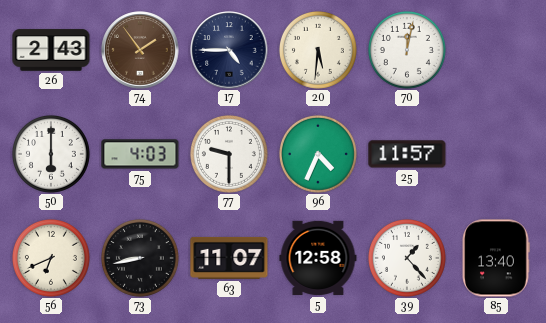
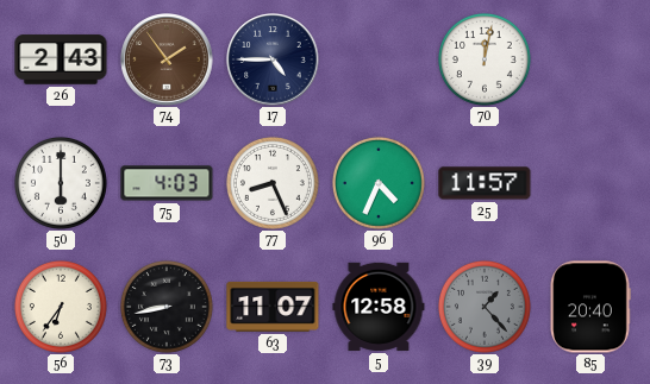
20: 5:31 -> none
77: 9:30 -> 8:26
56: 6:41 -> 6:36
39 dial: white -> grey
85: 13:40 -> 20:40
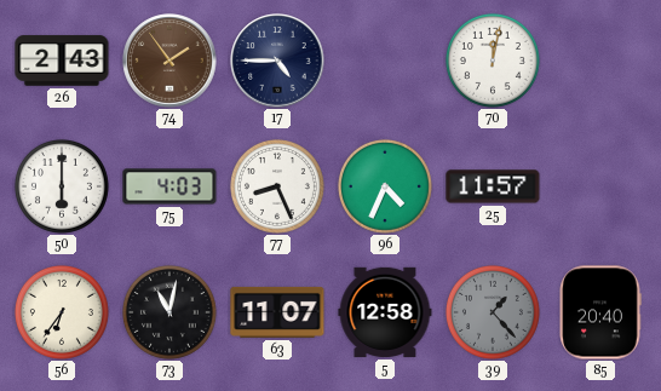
73: 8:43 -> 11:02
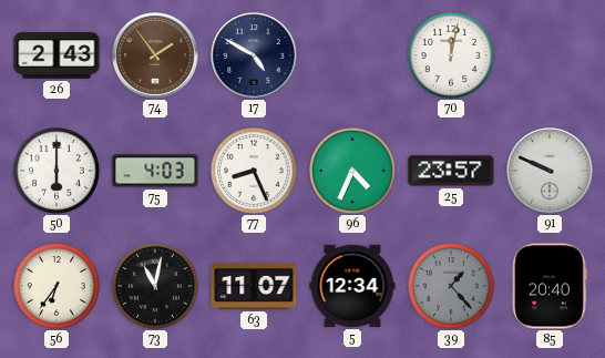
17: 4:45 -> 4:50
25: 11:57 -> 23:57
91: none -> 9:49
5: 12:58 -> 12:34
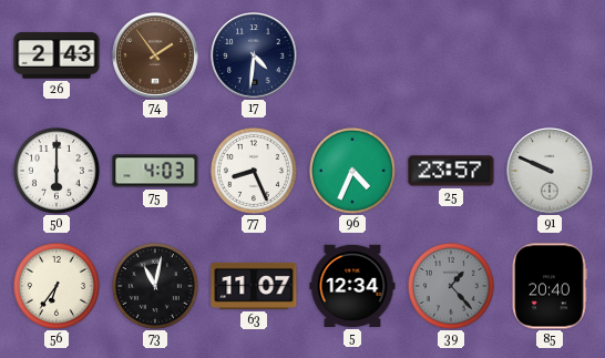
17: 4:50 -> 4:31
70: 12:02 -> none
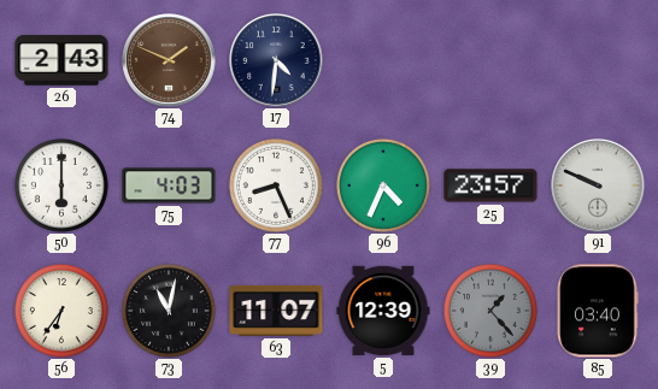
74: 1:54 -> 1:49
5: 12:34 -> 12:39
85: 20:40 -> 03:40
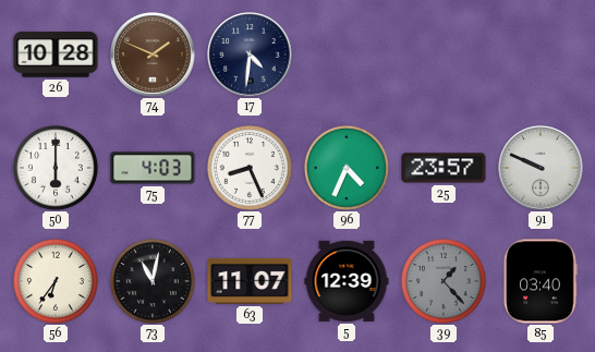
26: 2:43 -> 10:28
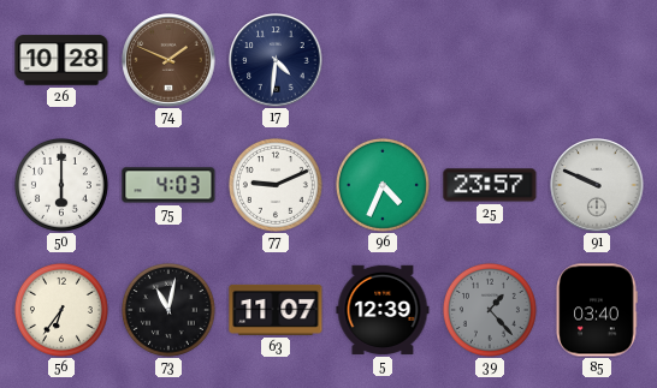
77: 8:26 -> 9:11
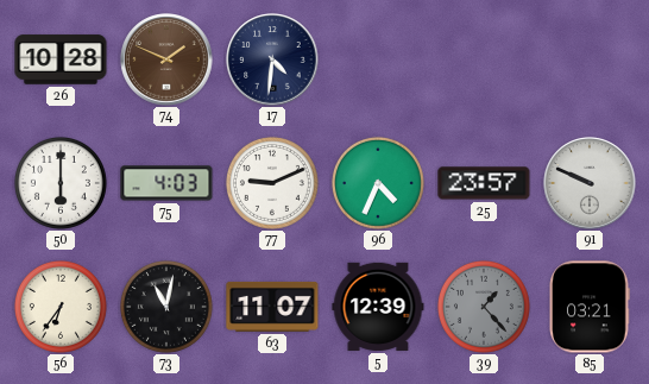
85: 03:40 -> 03:21
